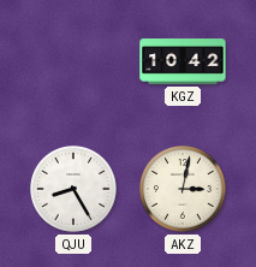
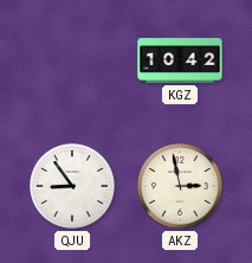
QJU: 8:25 -> 8:54
AKZ: 3:02 -> 2:58
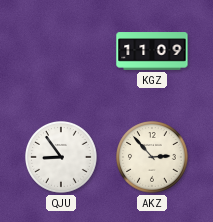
KGZ: 10:42 -> 11:09
AKZ: 2:58 -> 2:53
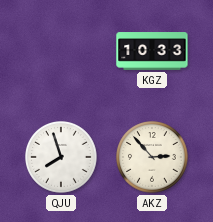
KGZ: 11:09 -> 10:33
QJU: 8:54 -> 7:57
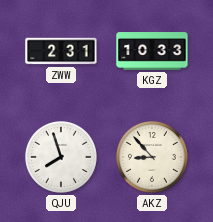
ZWW: none -> 2:31
AKZ: 2:53 -> 8:53
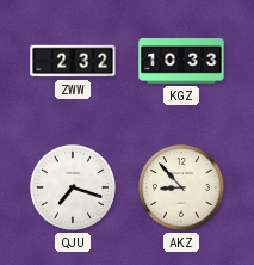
ZWW: 2:31 -> 2:32
QJU: 7:57 -> 7:18
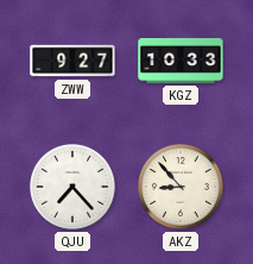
ZWW: 2:32 -> 9:27
QJU: 7:18 -> 7:23
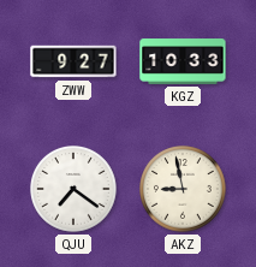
QJU: 7:23 -> 7:21
AKZ: 8:53 -> 8:58
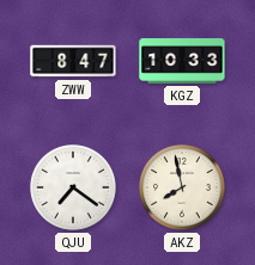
ZWW: 9:27 -> 8:47
AKZ: 8:58 -> 7:58
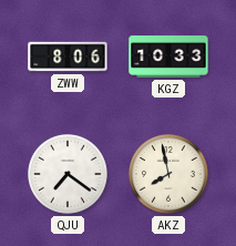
ZWW: 8:47 -> 8:06
